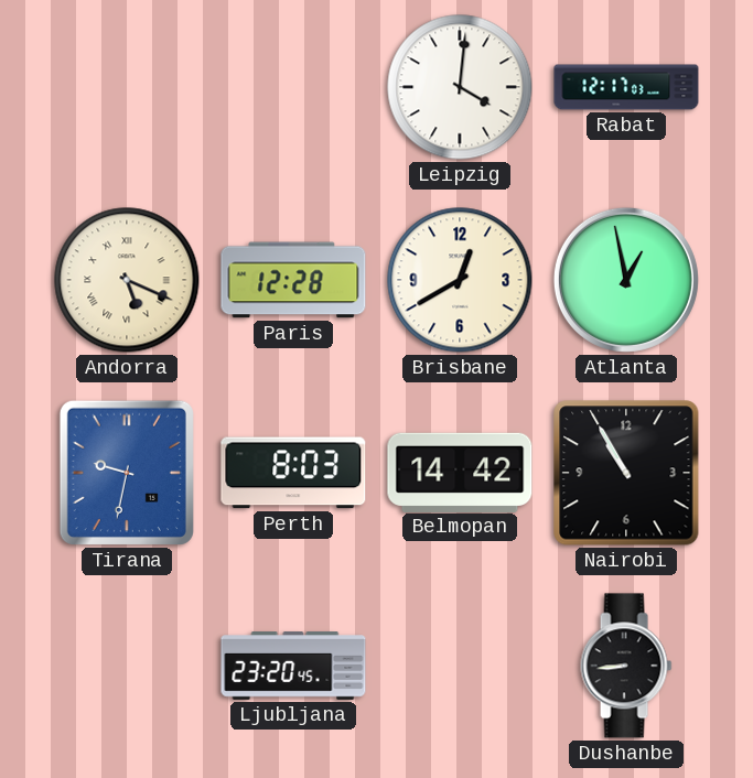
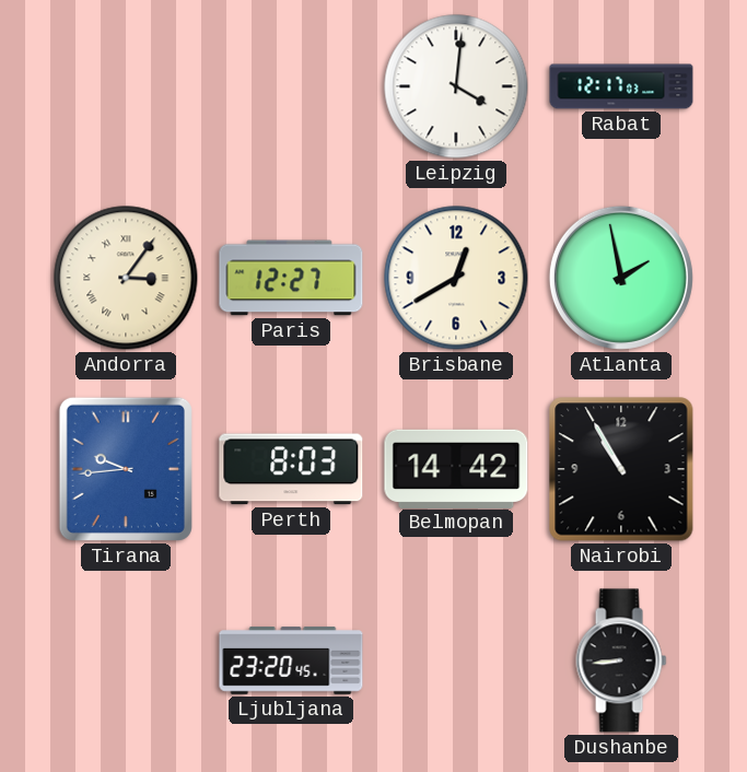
Andorra: 5:19 -> 3:06
Paris: 12:28 -> 12:27
Atlanta: 12:58 -> 1:58
Tirana: 9:32 -> 9:44
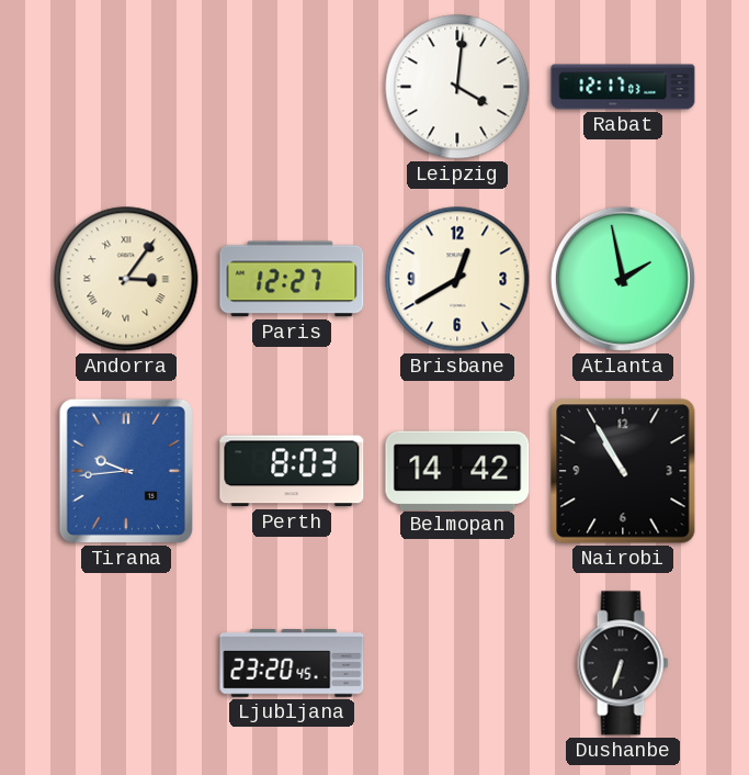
Dushanbe: 8:44 -> 6:33
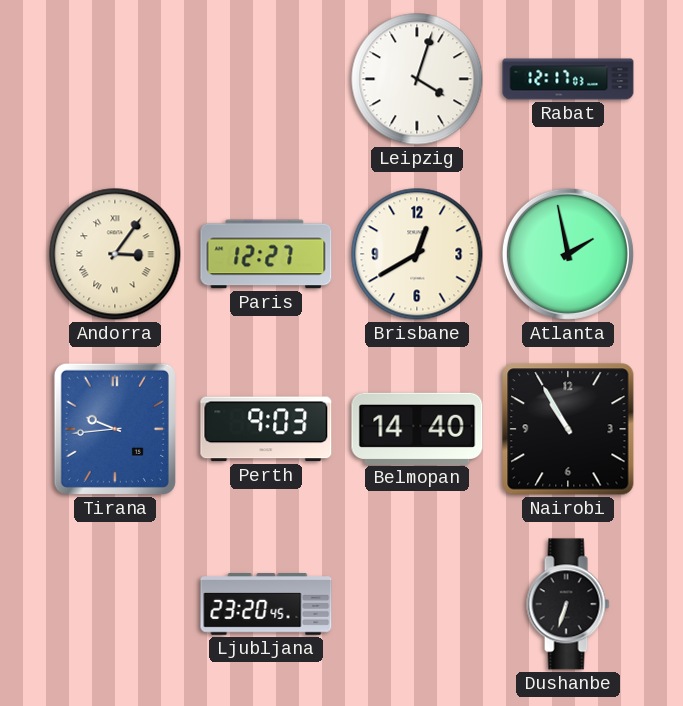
Leipzig: 4:01 -> 4:03
Perth: 8:03 -> 9:03
Belmopan: 14:42 -> 14:40
